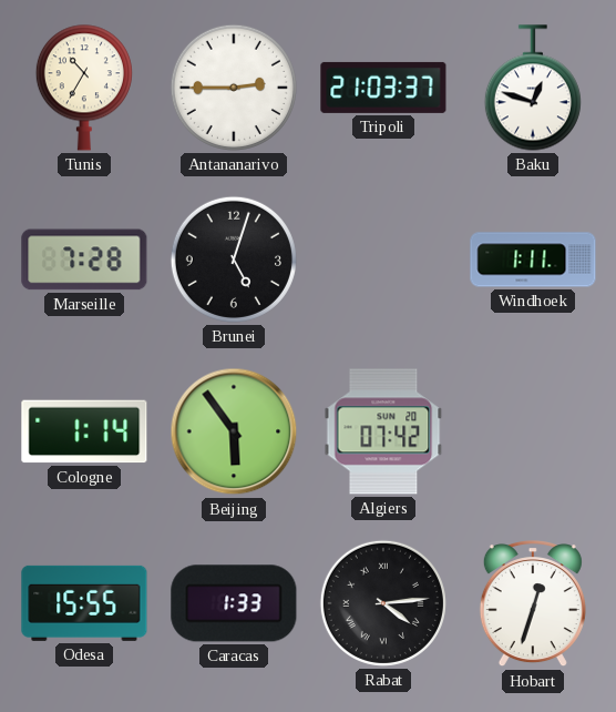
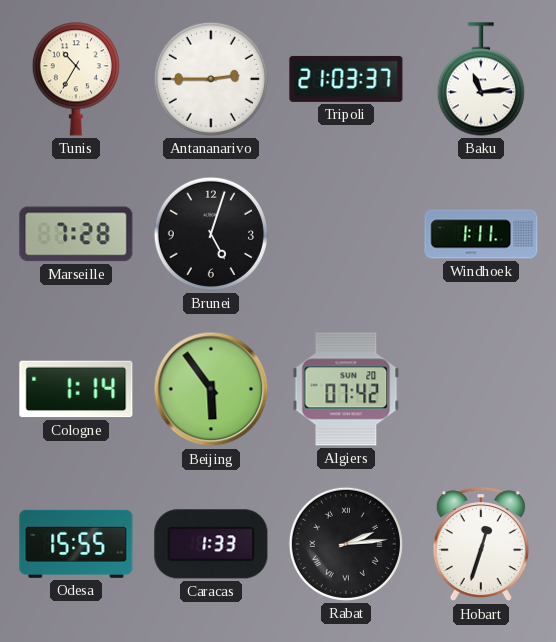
Baku: 12:48 -> 11:14
Rabat: 4:14 -> 2:14
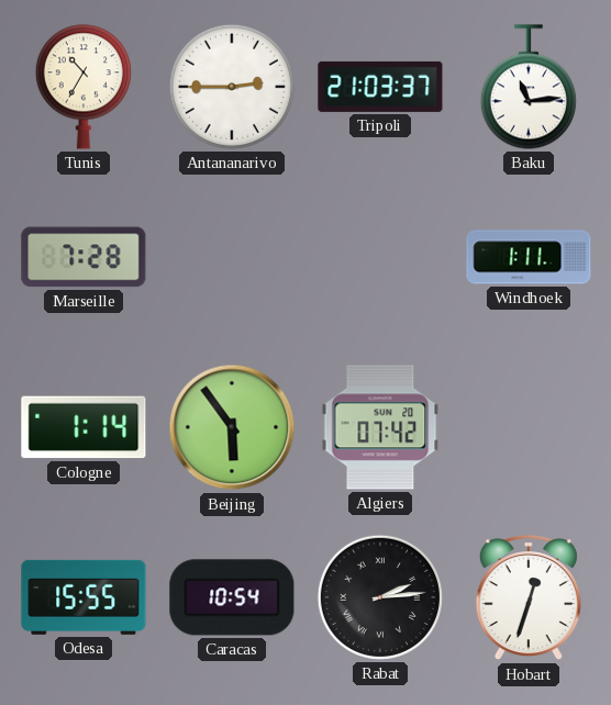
Brunei: 5:03 -> none
Caracas: 1:33 -> 10:54
